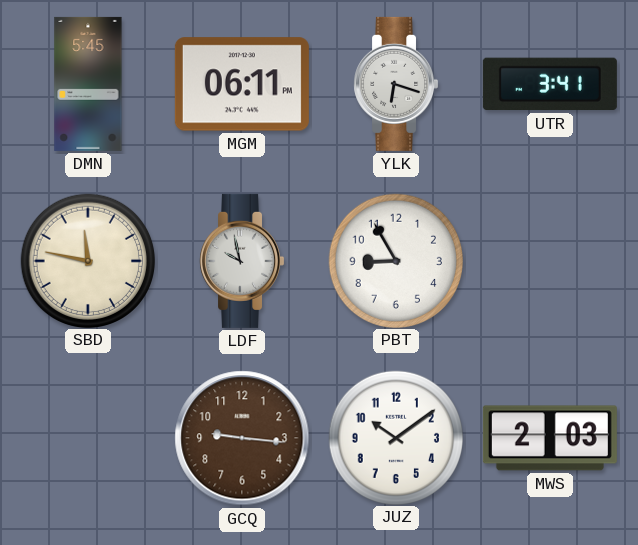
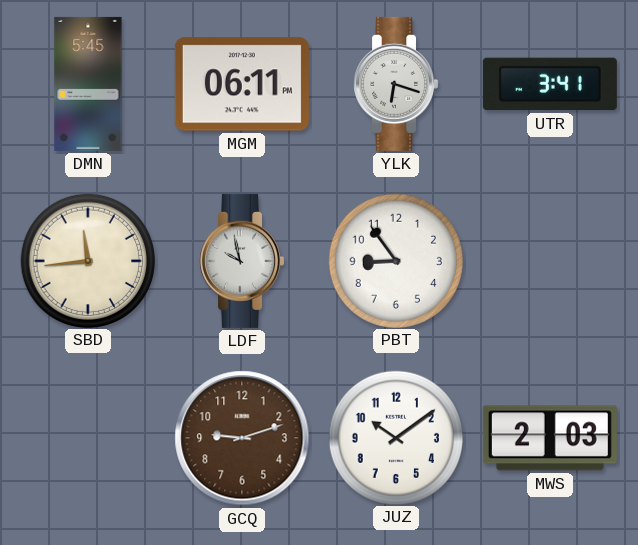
SBD: 11:47 -> 11:44
PBT: 8:55 -> 8:54
GCQ: 9:16 -> 9:12
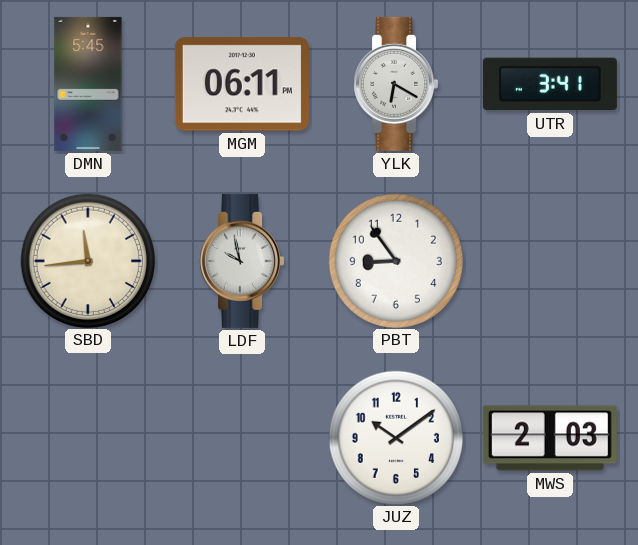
YLK: 6:18 -> 6:20
GCQ: 9:12 -> none
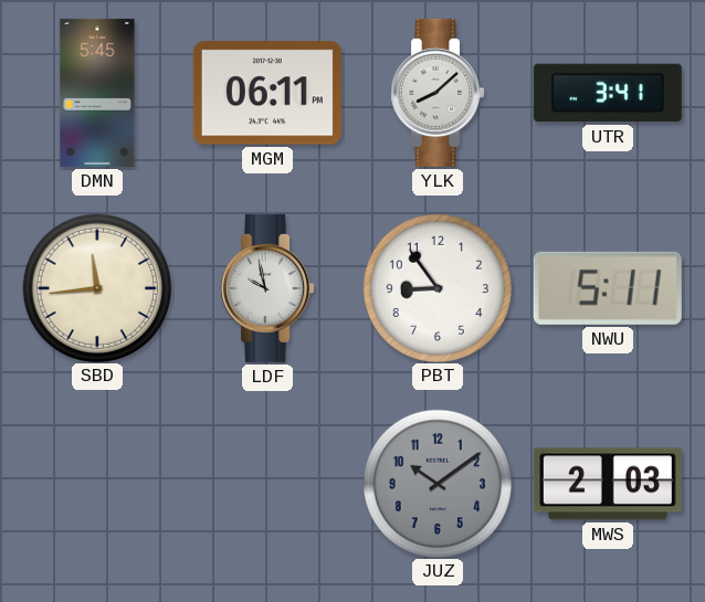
YLK: 6:20 -> 8:08
NWU: none -> 5:11
JUZ dial: white -> grey
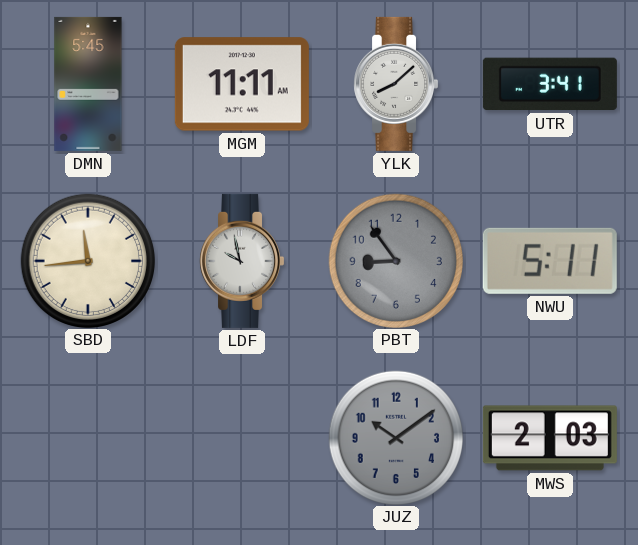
MGM: 06:11 -> 11:11
PBT dial: white -> grey
